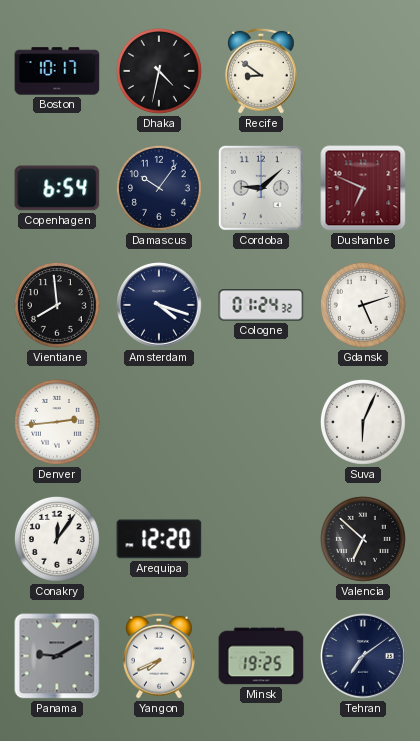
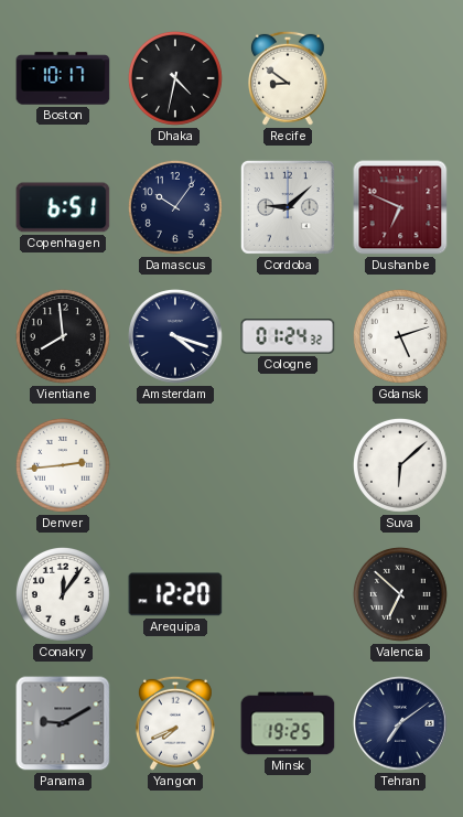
Copenhagen: 6:54 -> 6:51
Suva: 6:04 -> 6:08
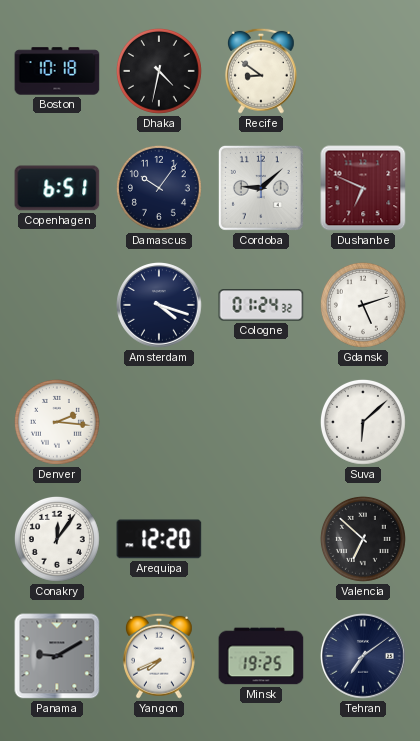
Boston: 10:17 -> 10:18
Vientiane: 7:59 -> none
Denver: 2:44 -> 2:16
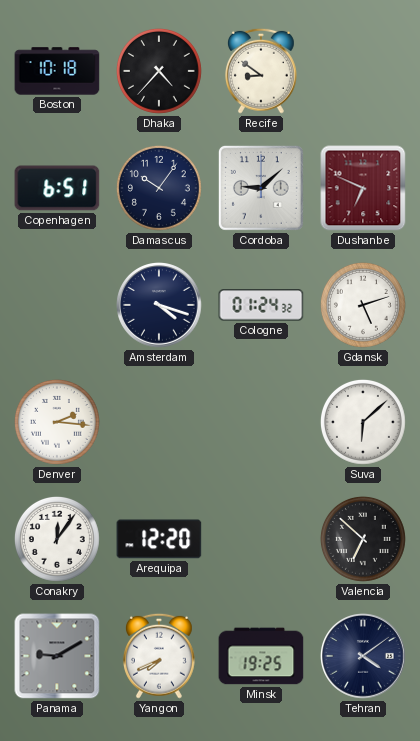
Dhaka: 4:32 -> 4:37
Tehran: 7:09 -> 4:09
